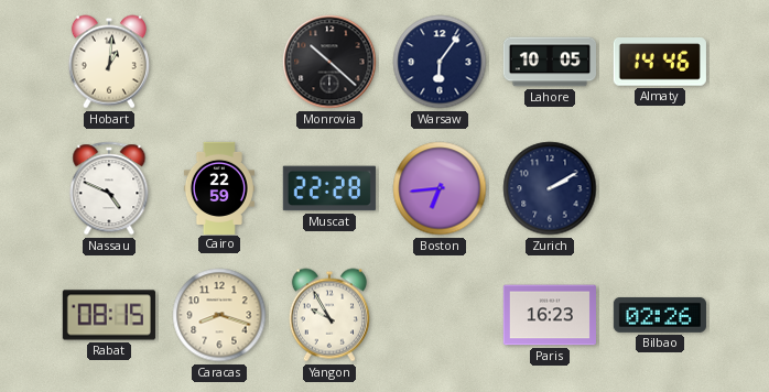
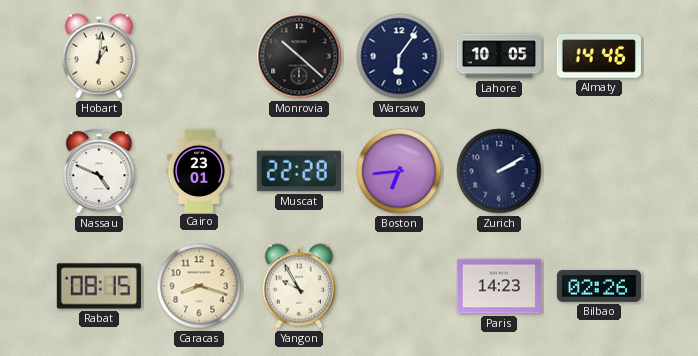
Cairo: 22:59 -> 23:01
Paris: 16:23 -> 14:23
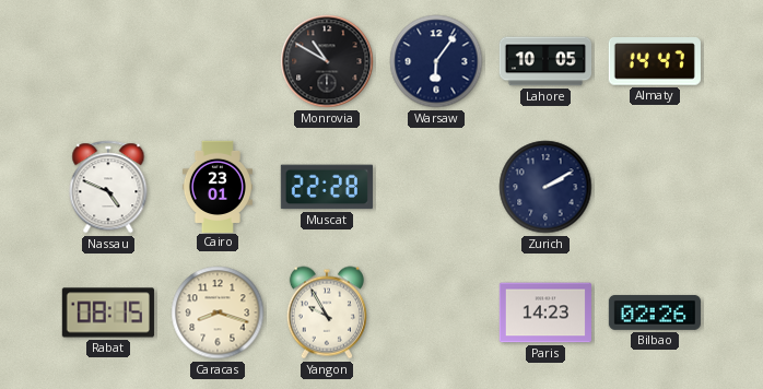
Hobart: 1:01 -> none
Monrovia: 10:22 -> 10:50
Almaty: 14:46 -> 14:47
Boston: 6:44 -> none
